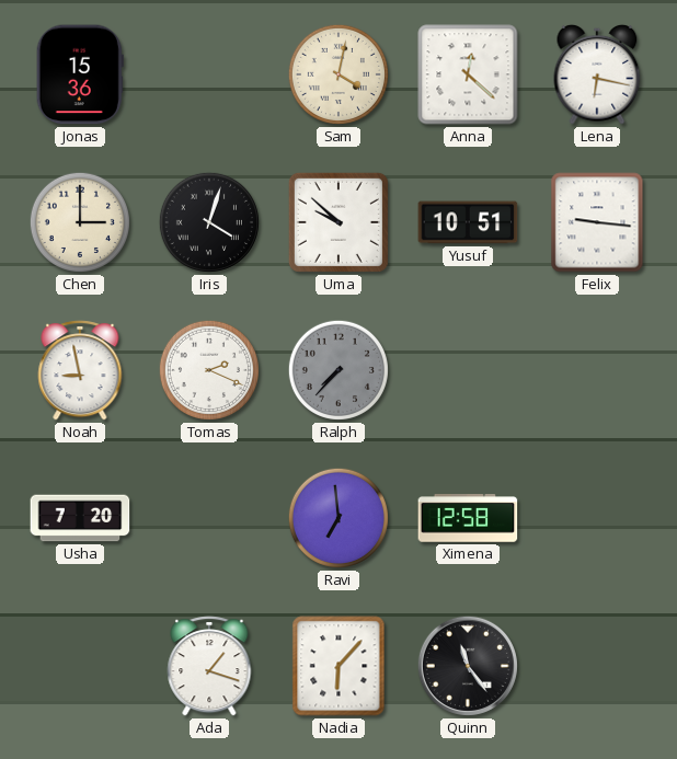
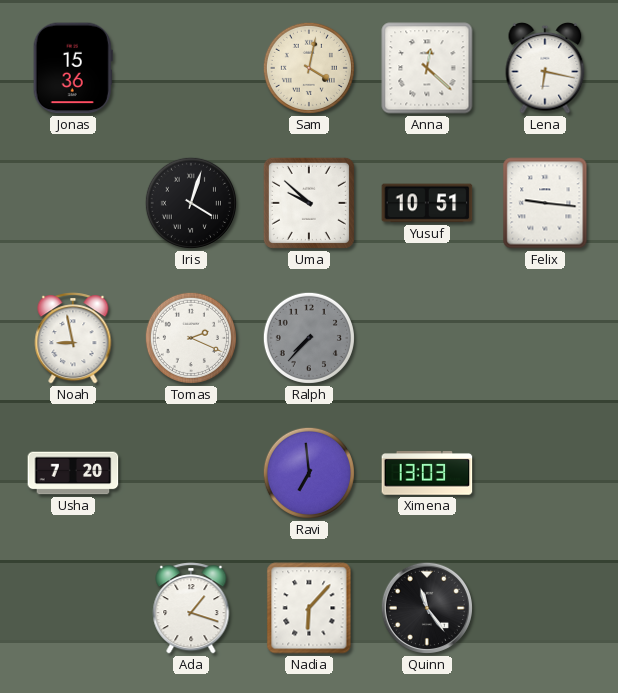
Chen: 3:00 -> none
Ximena: 12:58 -> 13:03
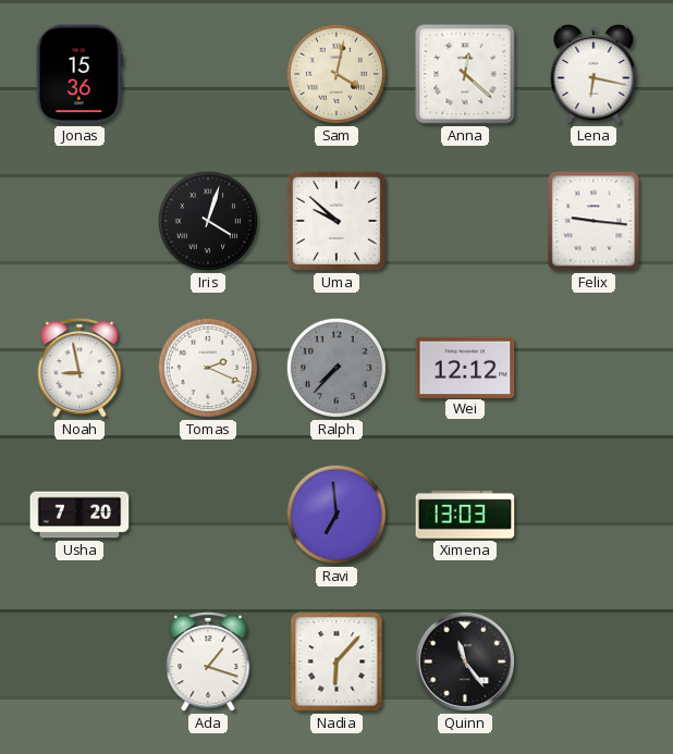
Yusuf: 10:51 -> none
Wei: none -> 12:12
